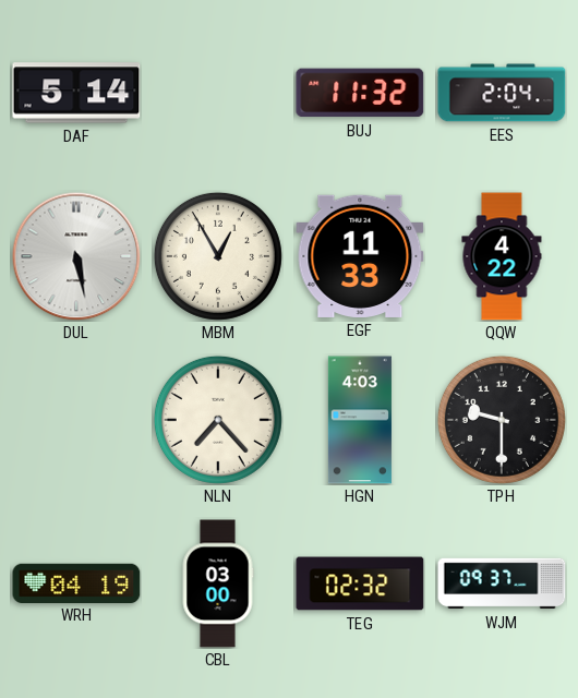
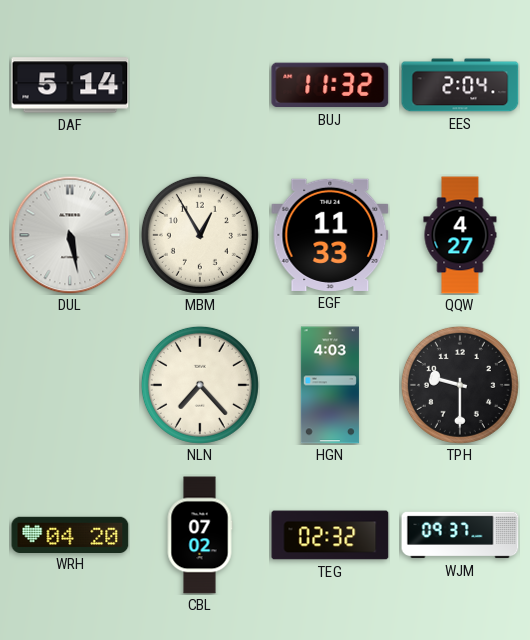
QQW: 4:22 -> 4:27
WRH: 04:19 -> 04:20
CBL: 03:00 -> 07:02
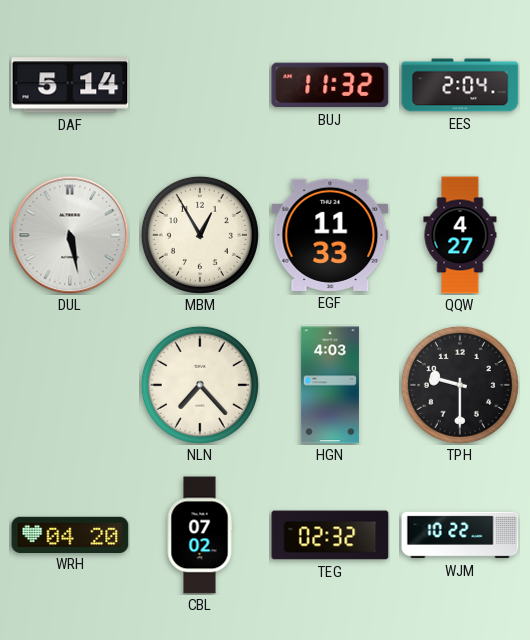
WJM: 09:37 -> 10:22
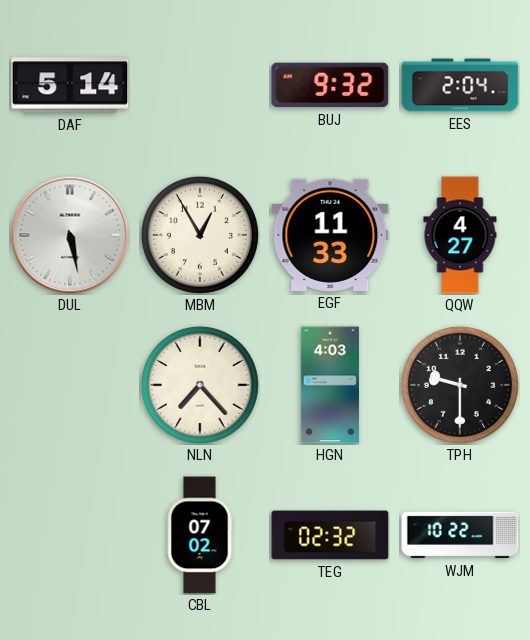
BUJ: 11:32 -> 9:32
WRH: 04:20 -> none
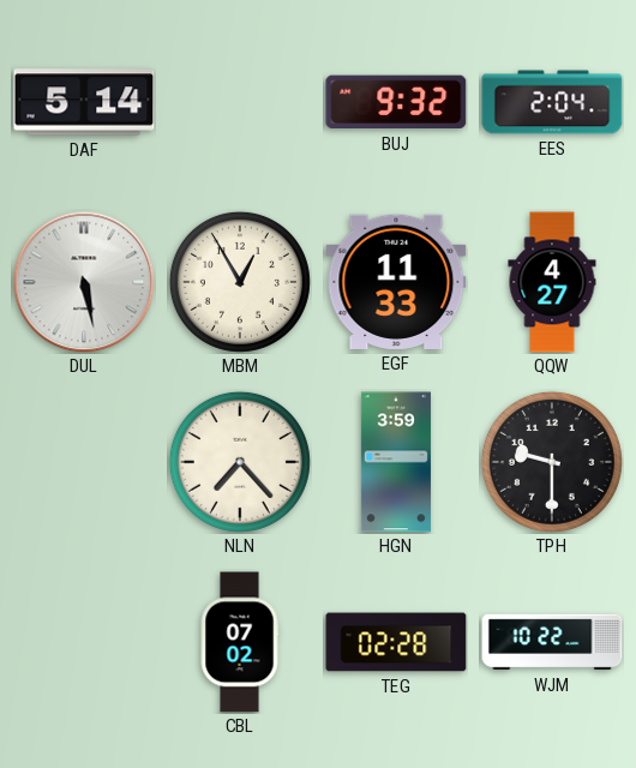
HGN: 4:03 -> 3:59
TEG: 02:32 -> 02:28
